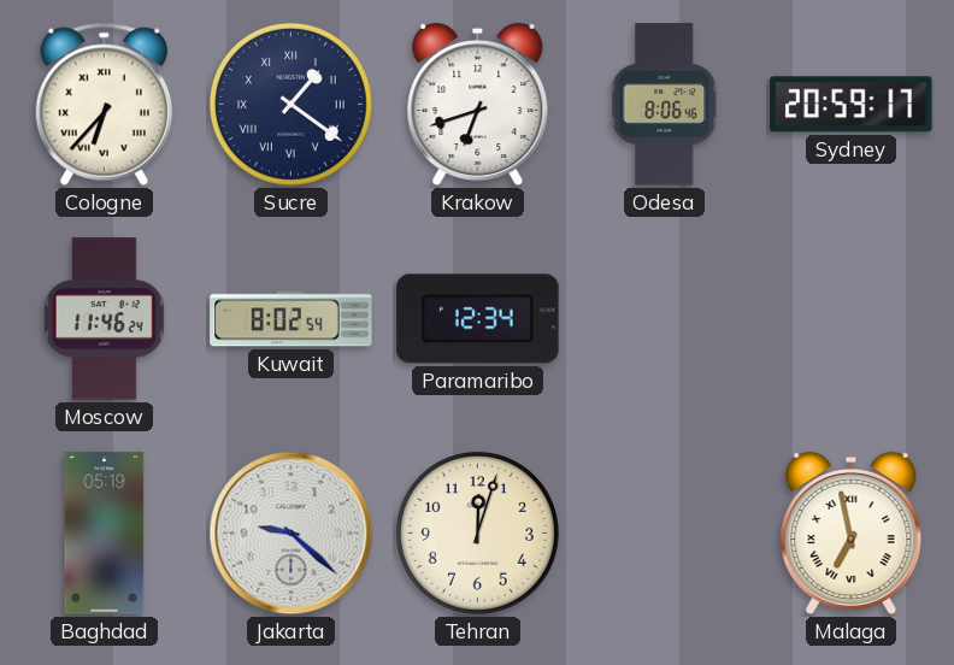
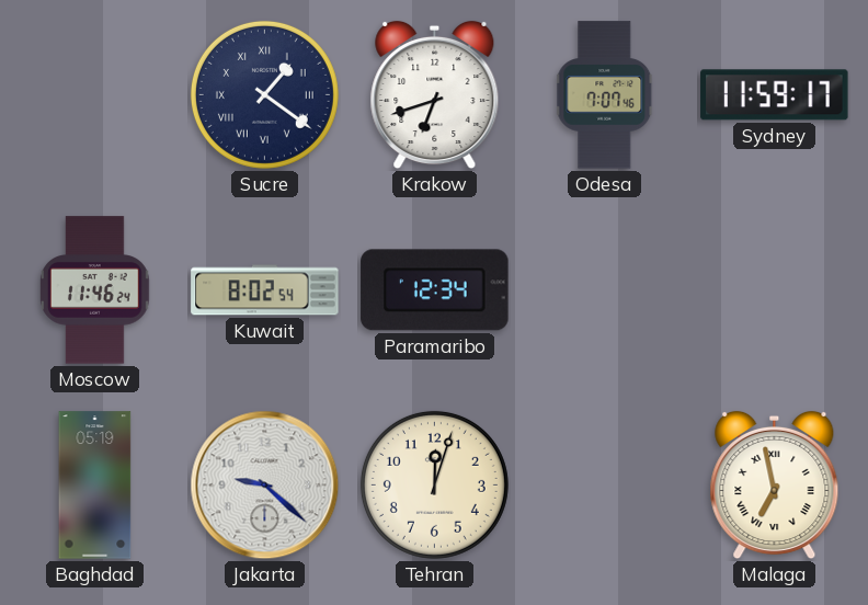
Cologne: 6:37 -> none
Odesa: 8:06 -> 7:07
Sydney: 20:59 -> 11:59
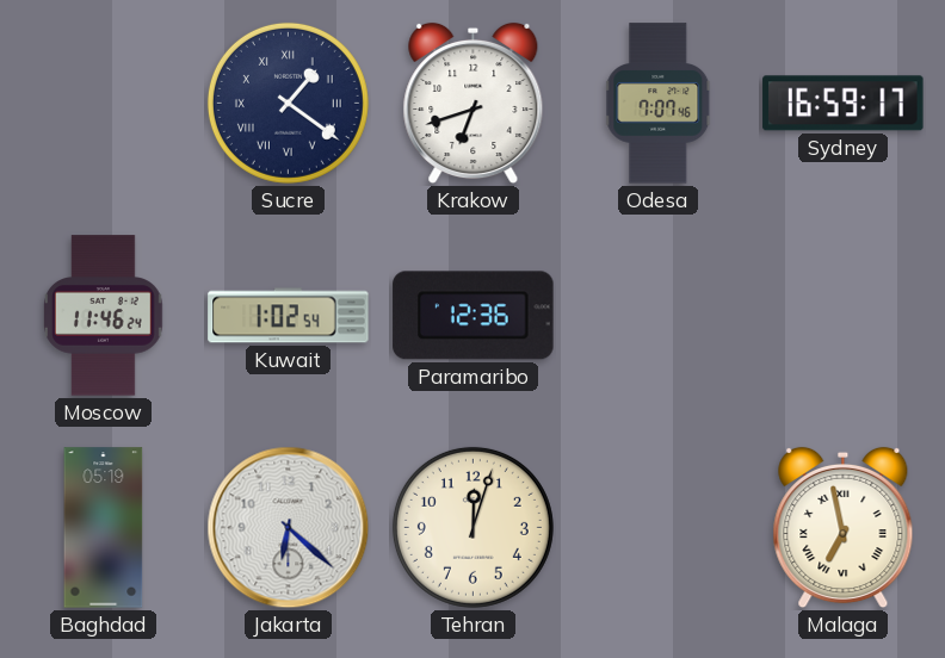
Sydney: 11:59 -> 16:59
Kuwait: 8:02 -> 1:02
Paramaribo: 12:34 -> 12:36
Jakarta: 9:22 -> 6:22
